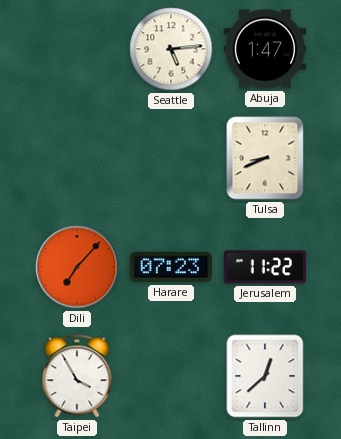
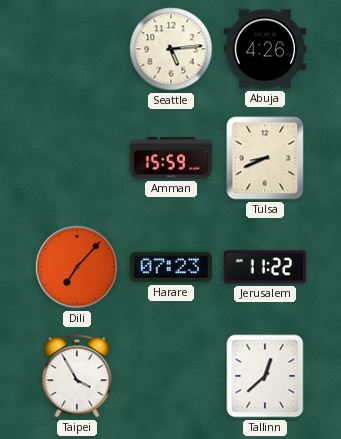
Abuja: 1:47 -> 4:26
Amman: none -> 15:59
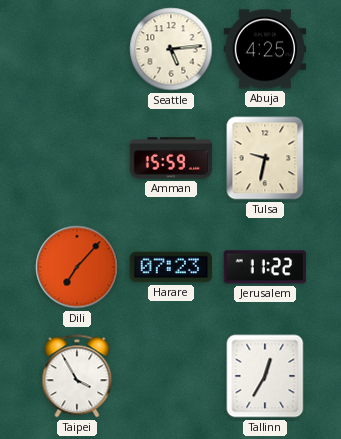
Abuja: 4:26 -> 4:25
Tulsa: 8:41 -> 9:32
Tallinn: 12:38 -> 12:35
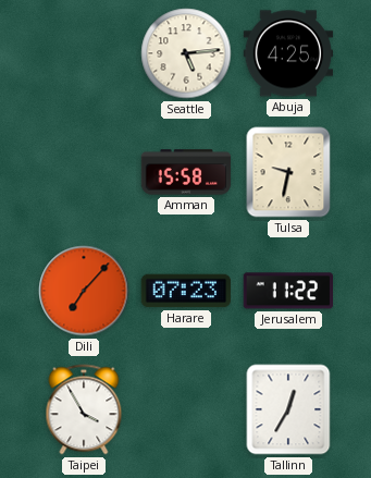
Amman: 15:59 -> 15:58
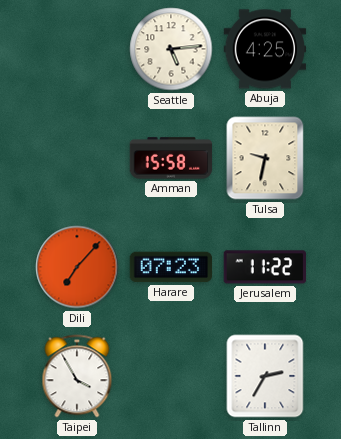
Tallinn: 12:35 -> 2:35
